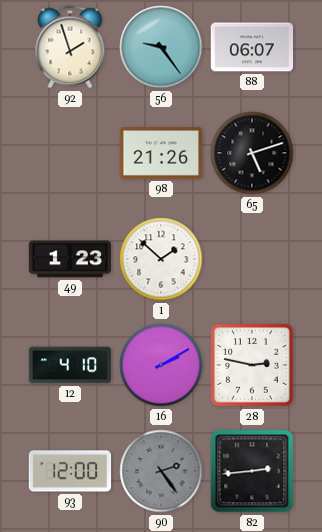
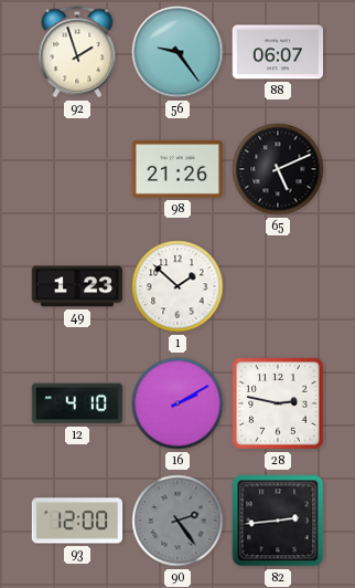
65: 5:12 -> 5:11
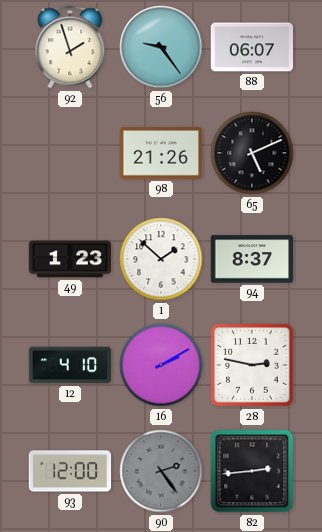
94: none -> 8:37
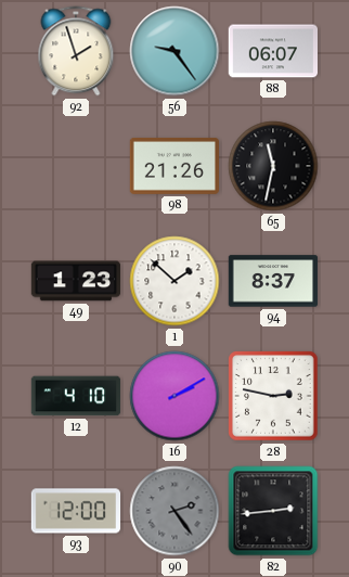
65: 5:11 -> 11:32
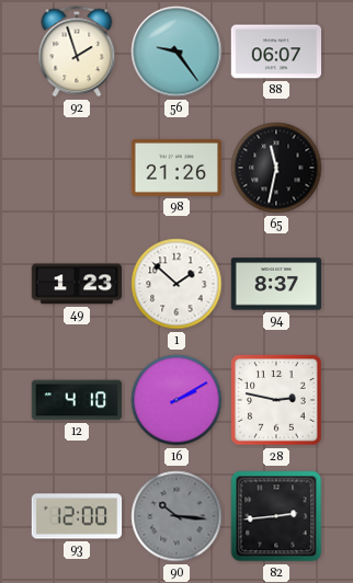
90: 2:24 -> 10:16
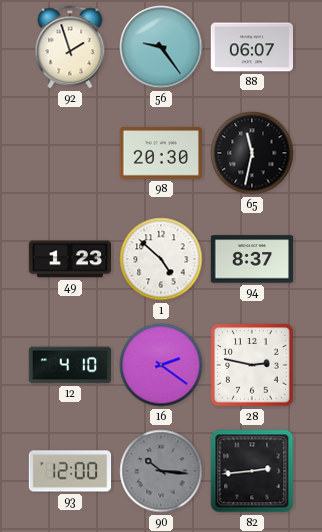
98: 21:26 -> 20:30
1: 1:52 -> 4:52
16: 2:10 -> 2:21
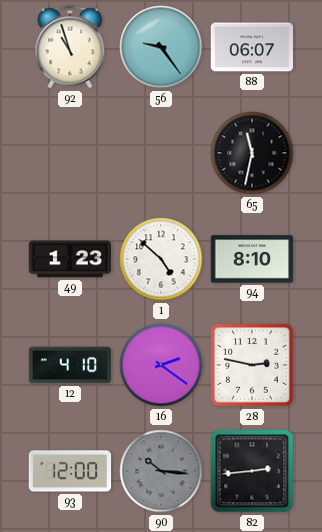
92: 1:57 -> 10:57
98: 20:30 -> none
94: 8:37 -> 8:10
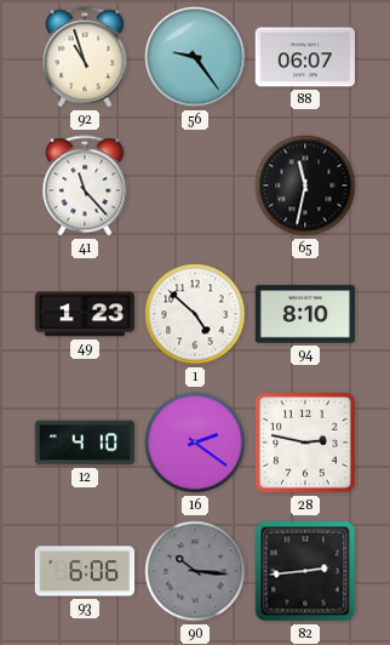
41: none -> 11:23
93: 12:00 -> 6:06
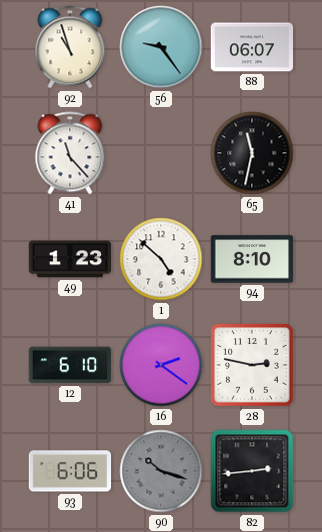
12: 4:10 -> 6:10
90: 10:16 -> 10:18
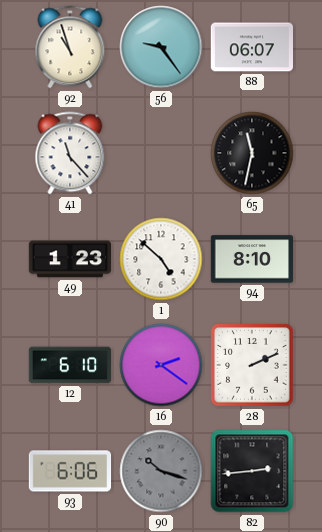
28: 2:47 -> 2:11
